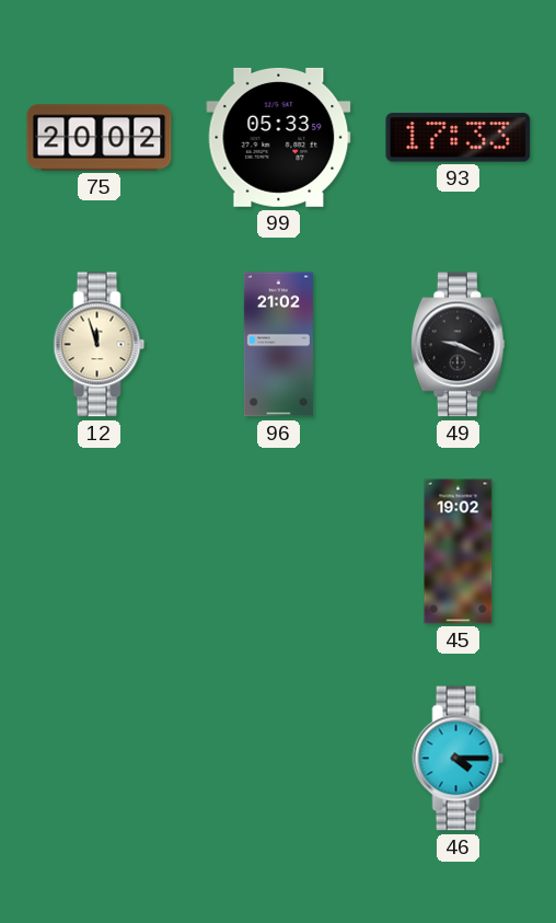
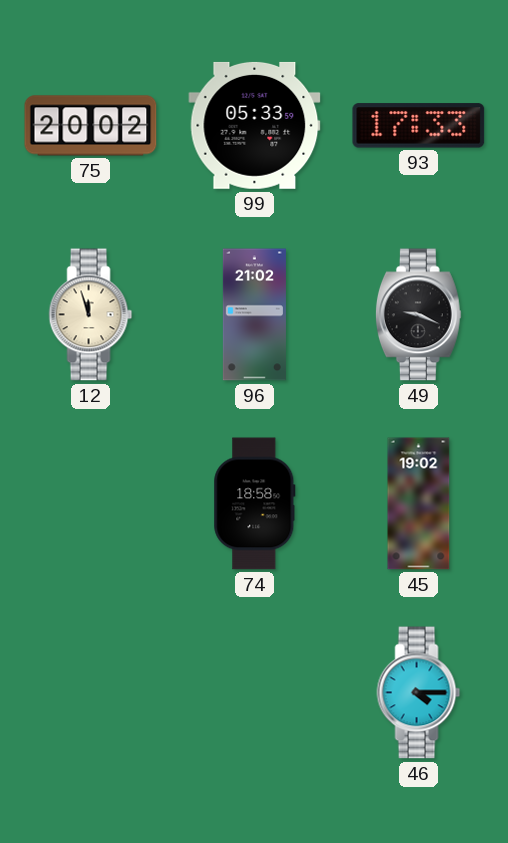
74: none -> 18:58
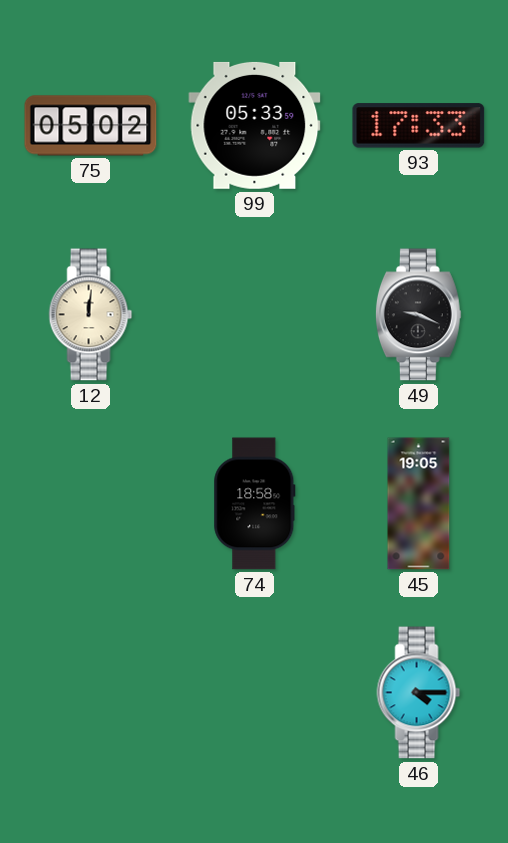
75: 20:02 -> 05:02
12: 11:57 -> 12:01
96: 21:02 -> none
45: 19:02 -> 19:05
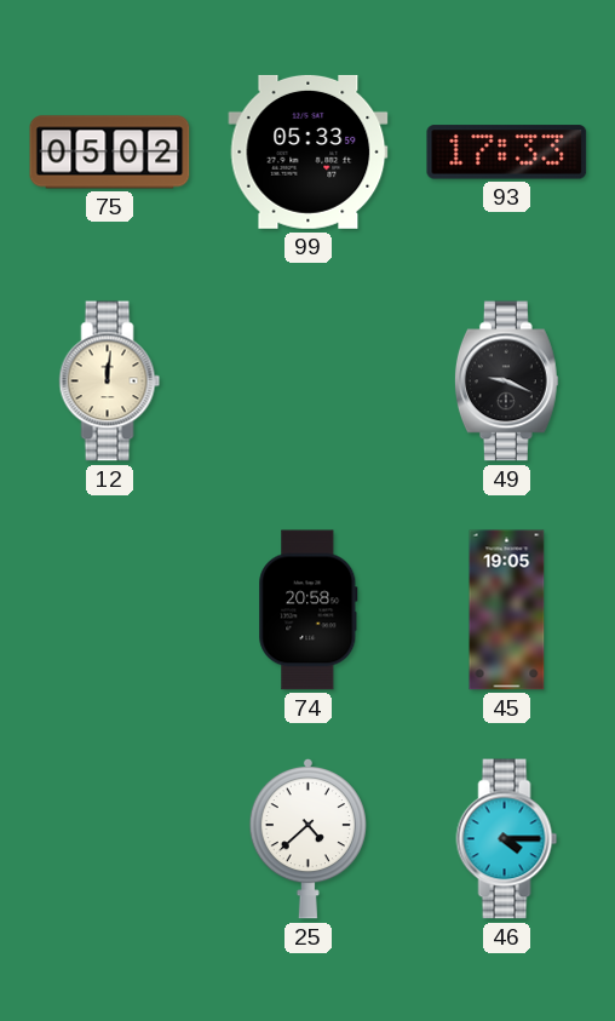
74: 18:58 -> 20:58
25: none -> 4:38
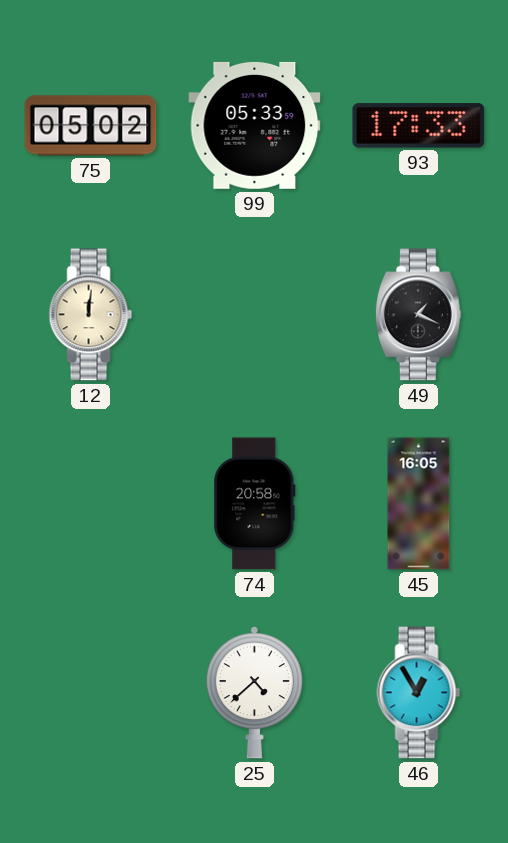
49: 9:19 -> 1:19
45: 19:05 -> 16:05
46: 4:15 -> 12:55
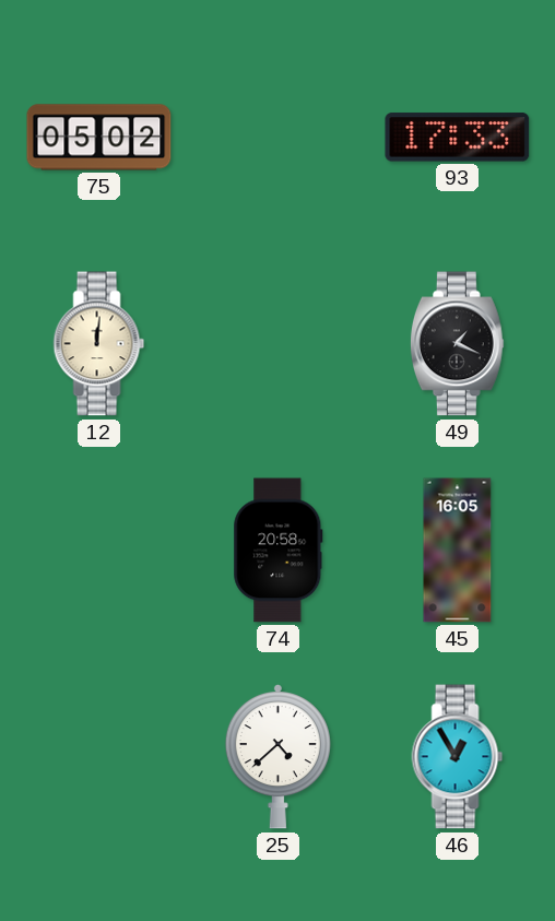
99: 05:33 -> none
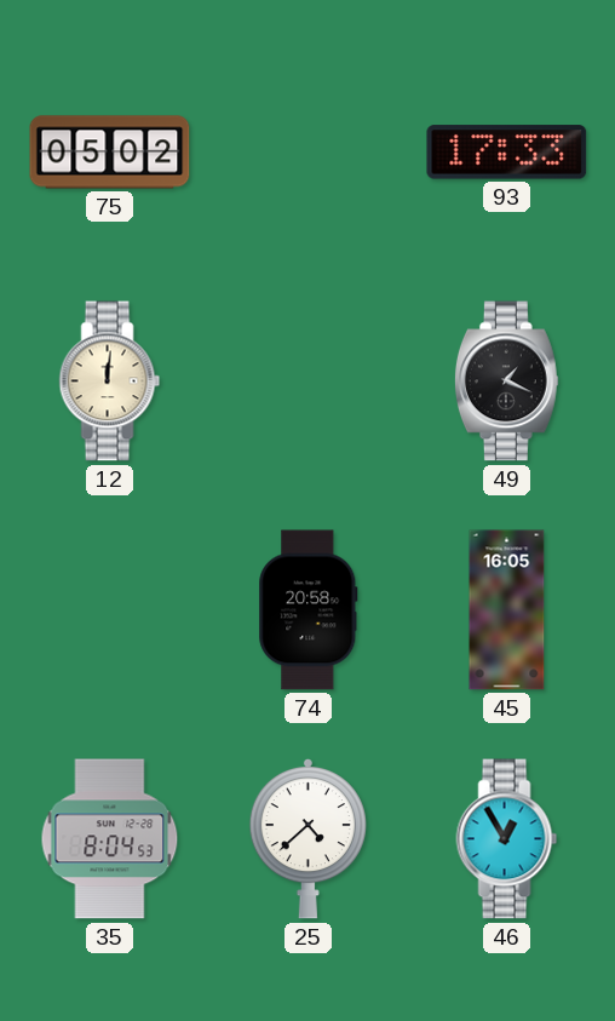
35: none -> 8:04
